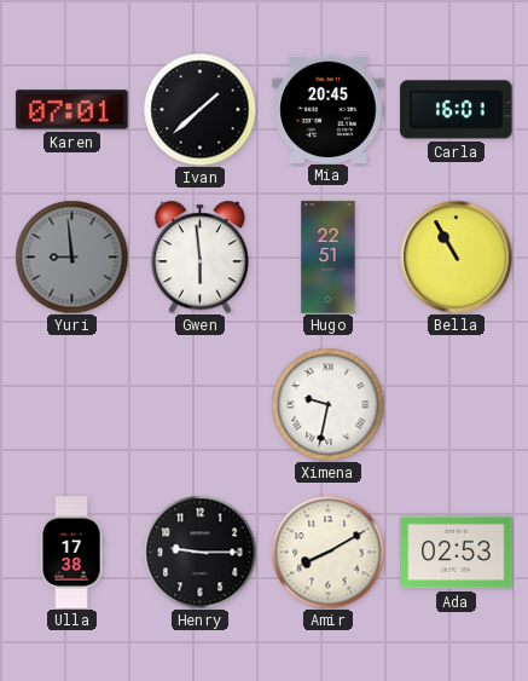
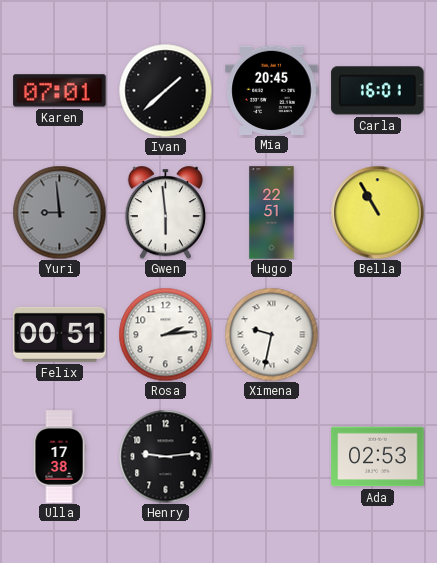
Felix: none -> 00:51
Rosa: none -> 2:14
Henry: 9:15 -> 9:14
Amir: 8:10 -> none
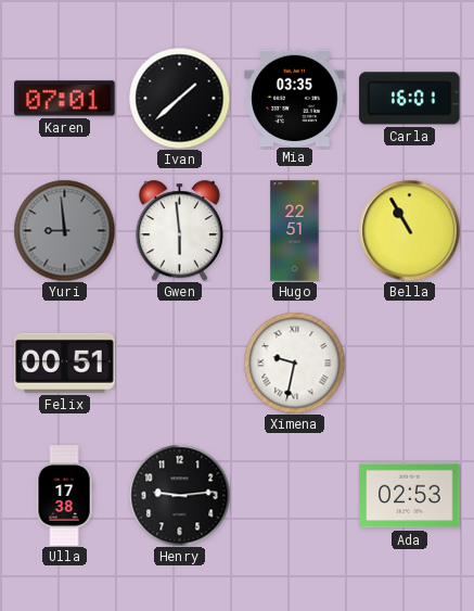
Mia: 20:45 -> 03:35
Rosa: 2:14 -> none
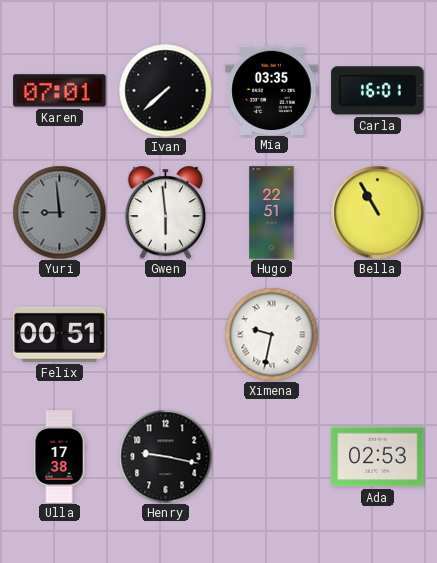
Ivan: 1:38 -> 7:38
Henry: 9:14 -> 9:17
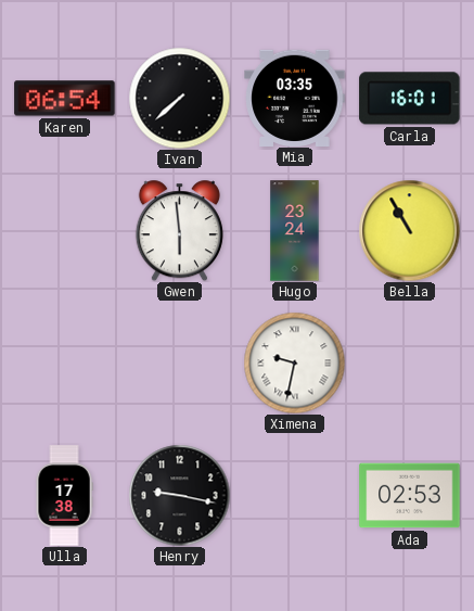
Karen: 07:01 -> 06:54
Yuri: 8:59 -> none
Hugo: 22:51 -> 23:24
Felix: 00:51 -> none
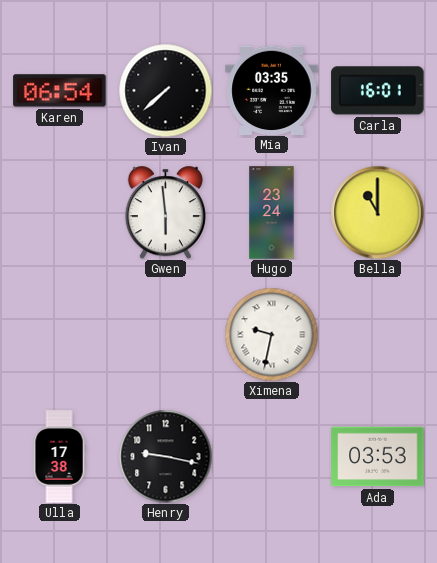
Bella: 10:55 -> 11:00
Ada: 02:53 -> 03:53
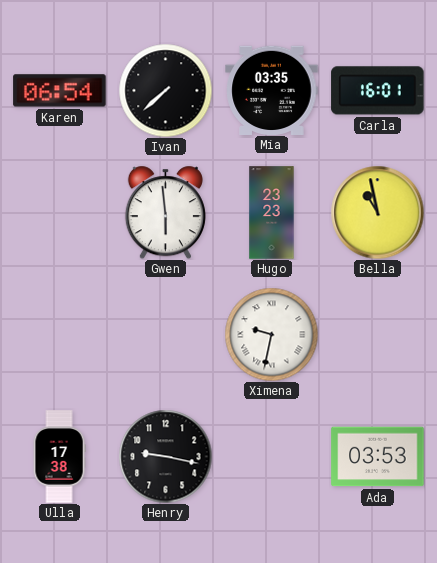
Hugo: 23:24 -> 23:23
Bella: 11:00 -> 10:58
